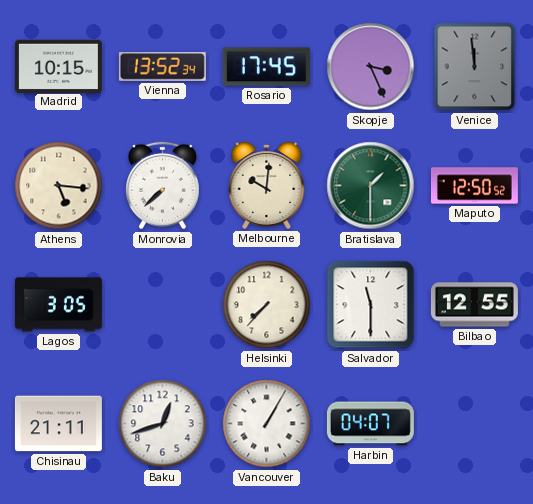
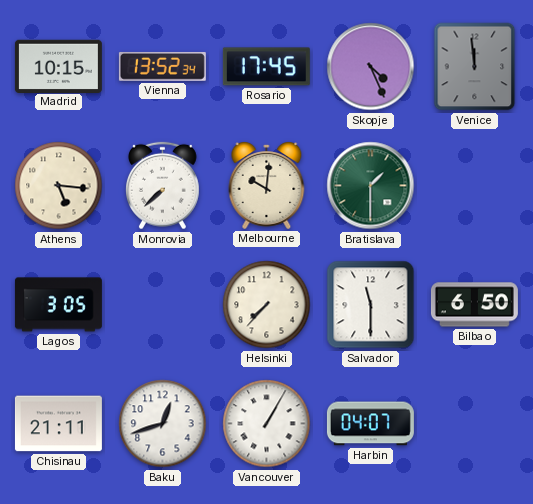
Skopje: 3:26 -> 4:26
Maputo: 12:50 -> none
Bilbao: 12:55 -> 6:50
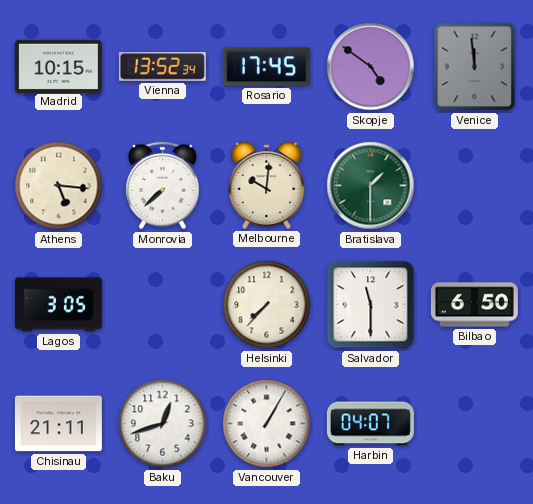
Skopje: 4:26 -> 4:51
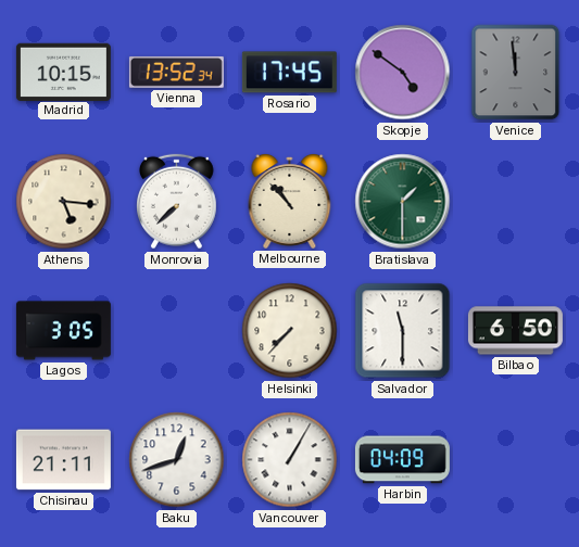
Melbourne: 10:01 -> 10:53
Harbin: 04:07 -> 04:09
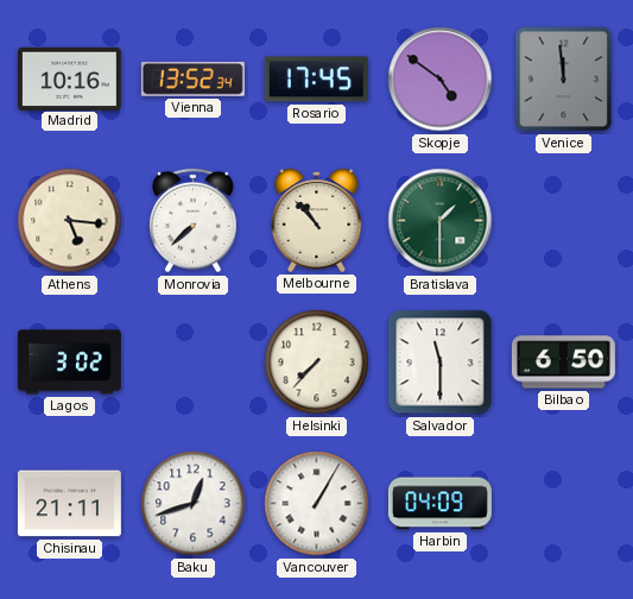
Madrid: 10:15 -> 10:16
Lagos: 3:05 -> 3:02
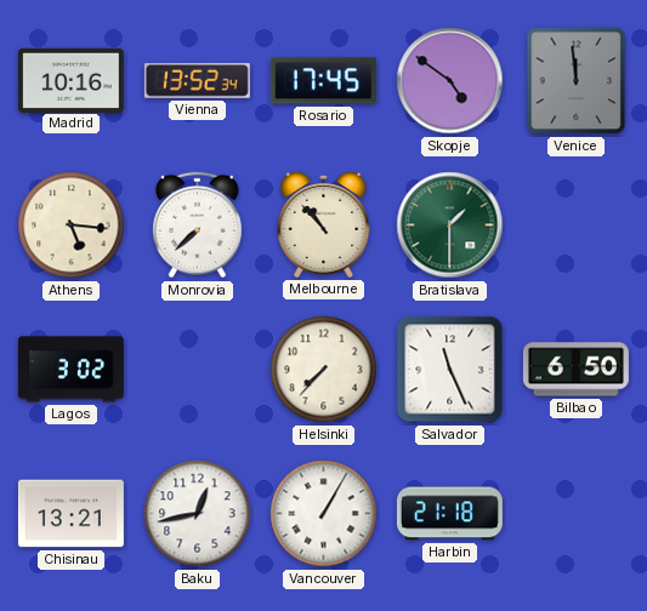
Salvador: 11:30 -> 11:26
Chisinau: 21:11 -> 13:21
Baku: 12:42 -> 12:43
Harbin: 04:09 -> 21:18
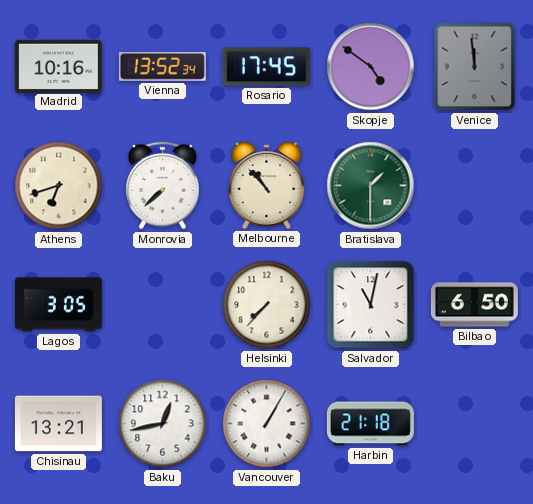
Athens: 5:16 -> 6:42
Lagos: 3:02 -> 3:05
Salvador: 11:26 -> 11:02
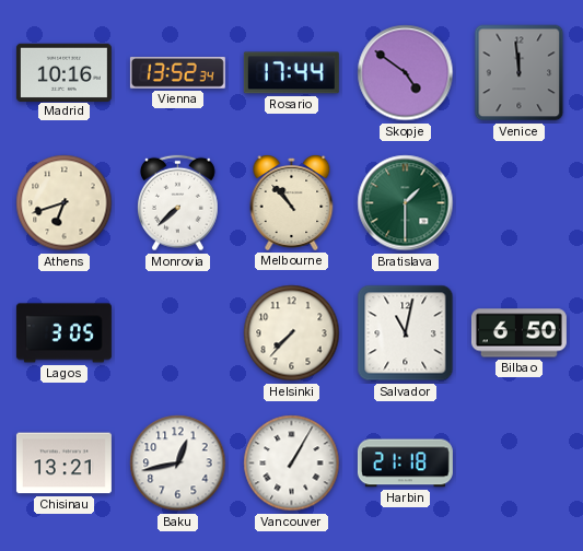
Rosario: 17:45 -> 17:44
